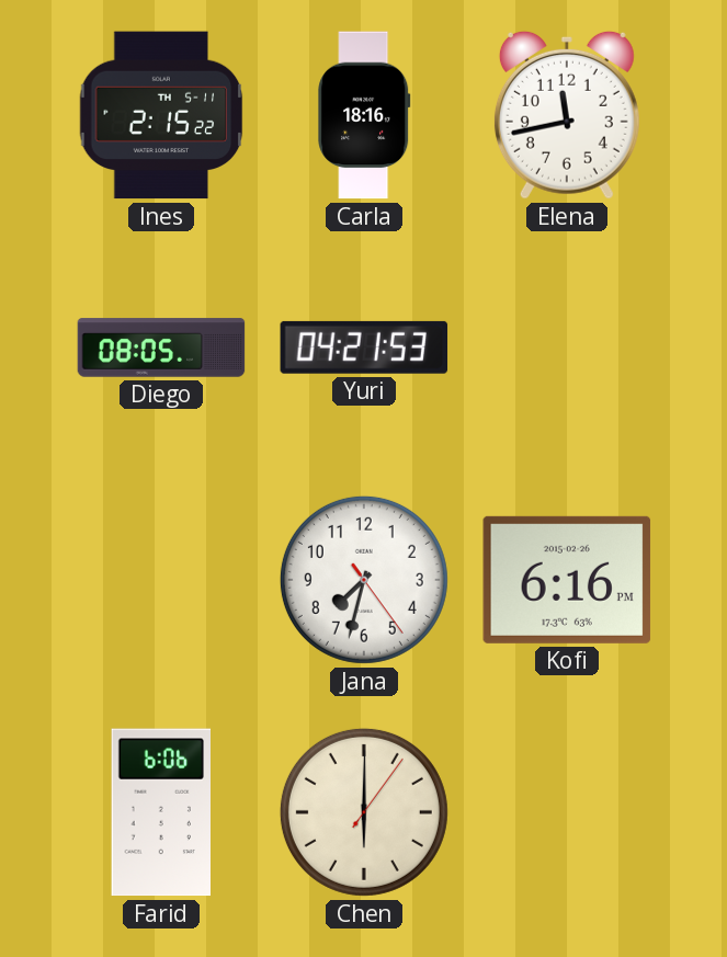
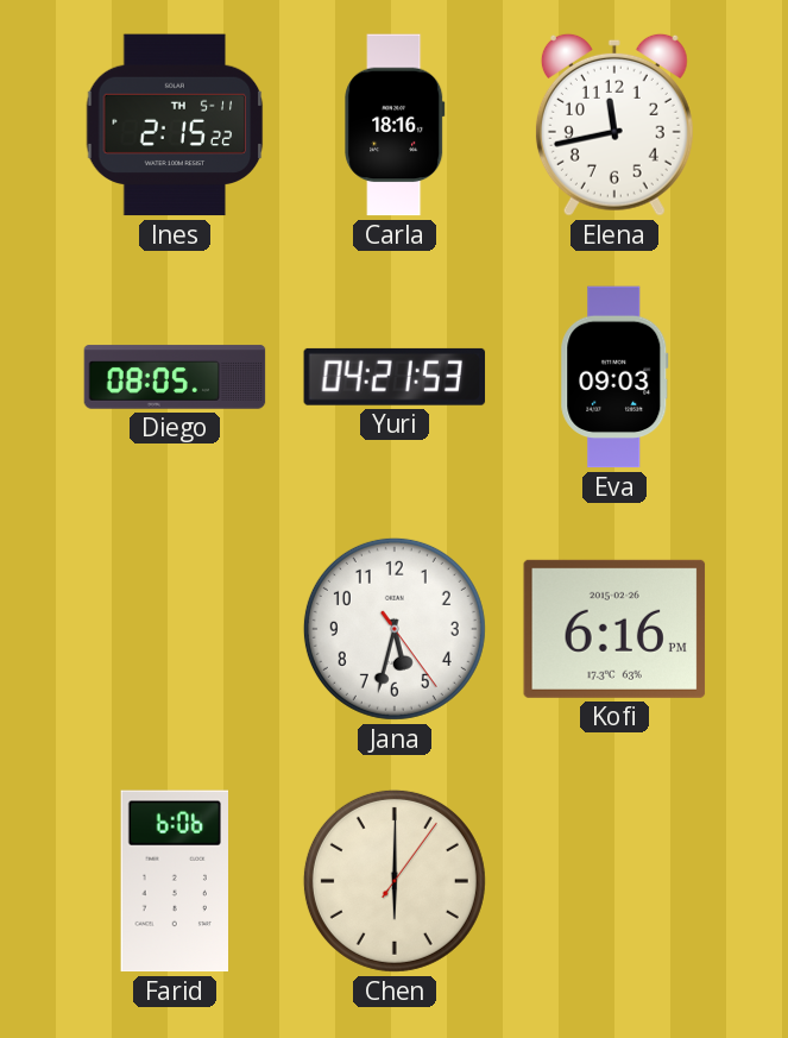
Eva: none -> 09:03
Jana: 7:32 -> 5:32
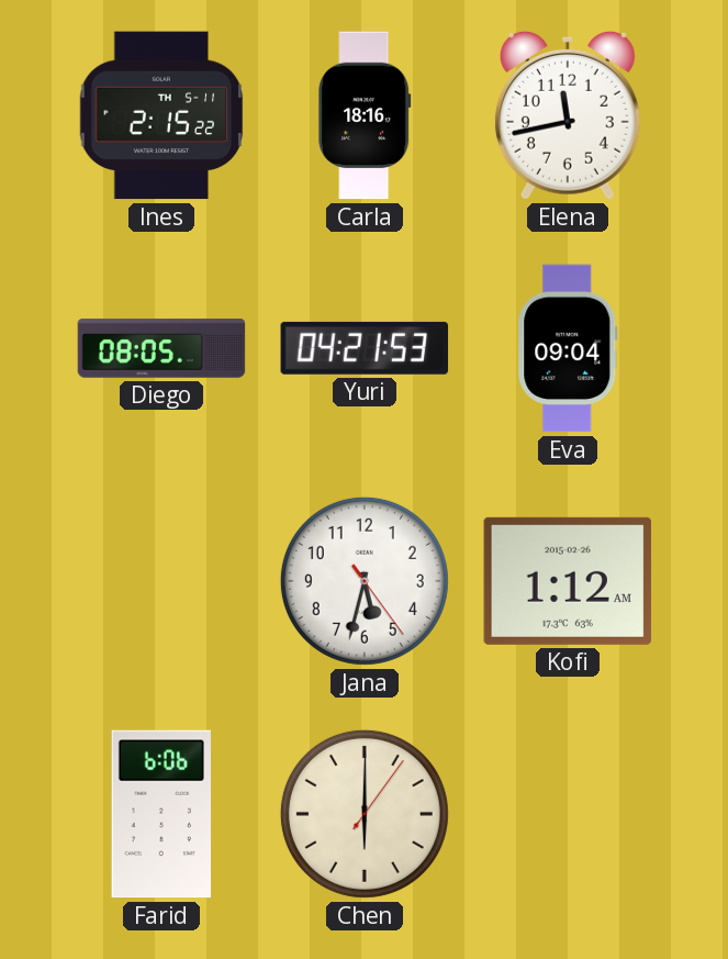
Eva: 09:03 -> 09:04
Kofi: 6:16 -> 1:12
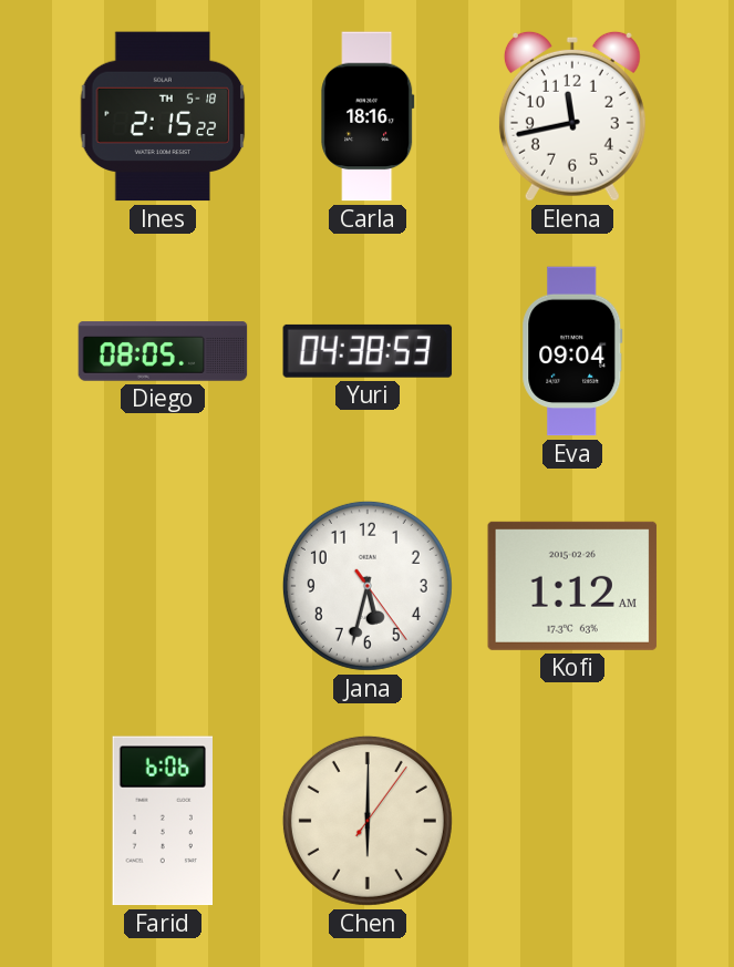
Ines date: TH 5-11 -> TH 5-18
Yuri: 04:21 -> 04:38
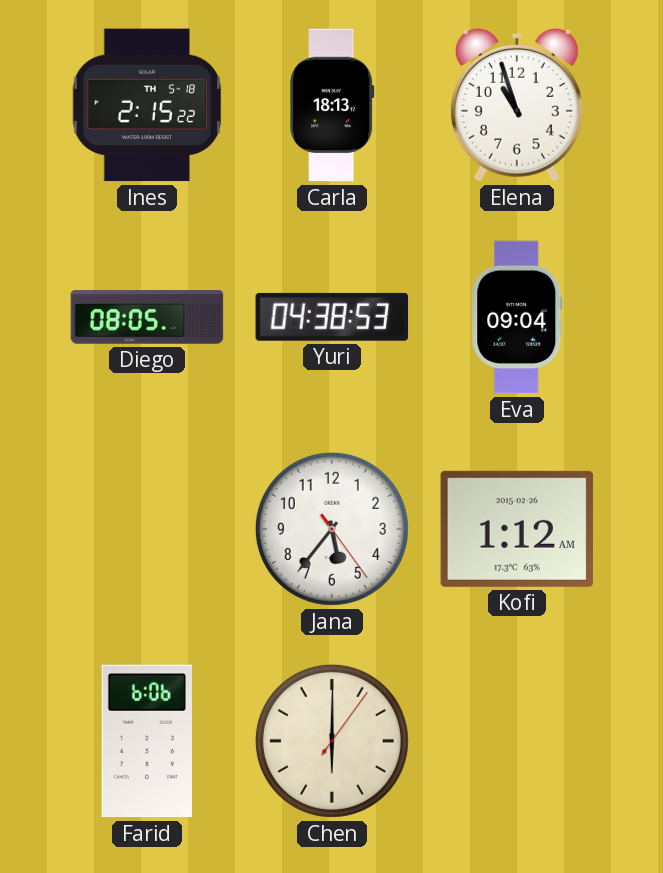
Carla: 18:16 -> 18:13
Elena: 11:43 -> 10:57
Jana: 5:32 -> 5:36
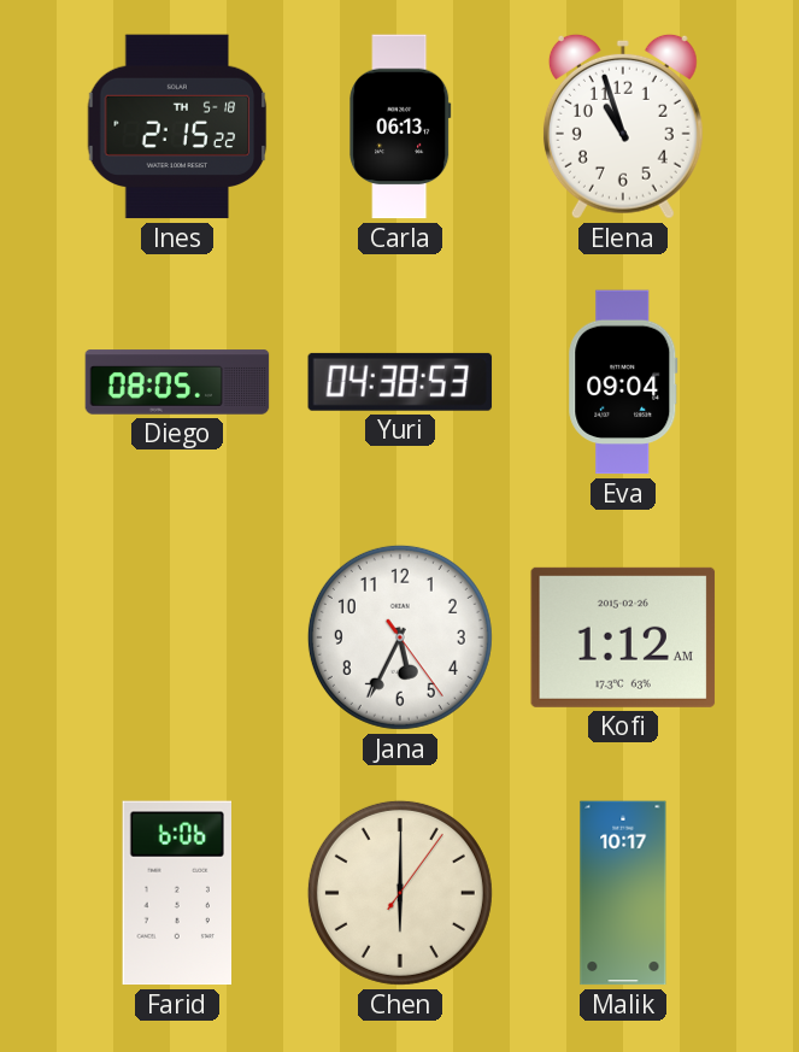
Carla: 18:13 -> 06:13
Jana: 5:36 -> 5:34
Malik: none -> 10:17
